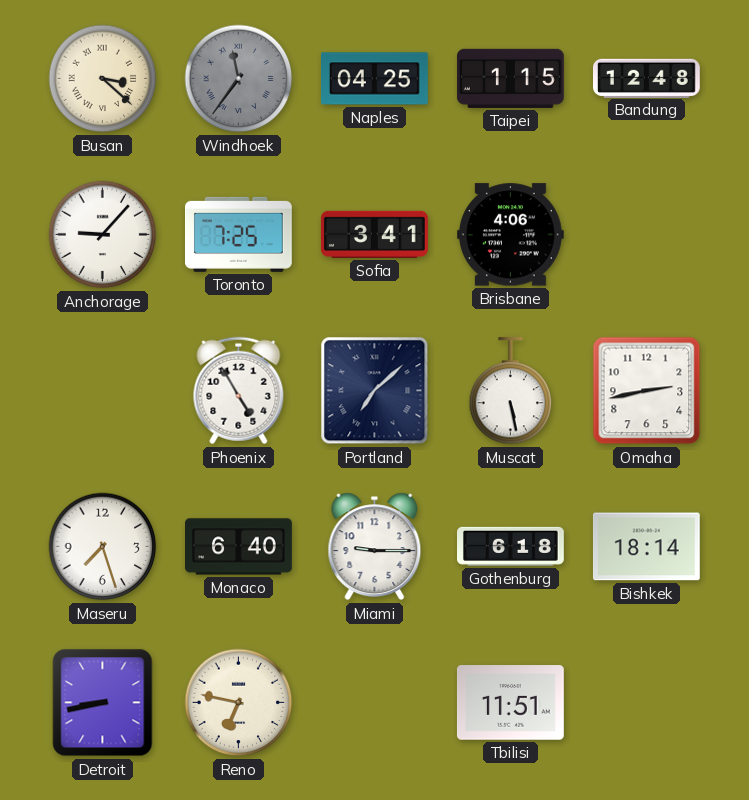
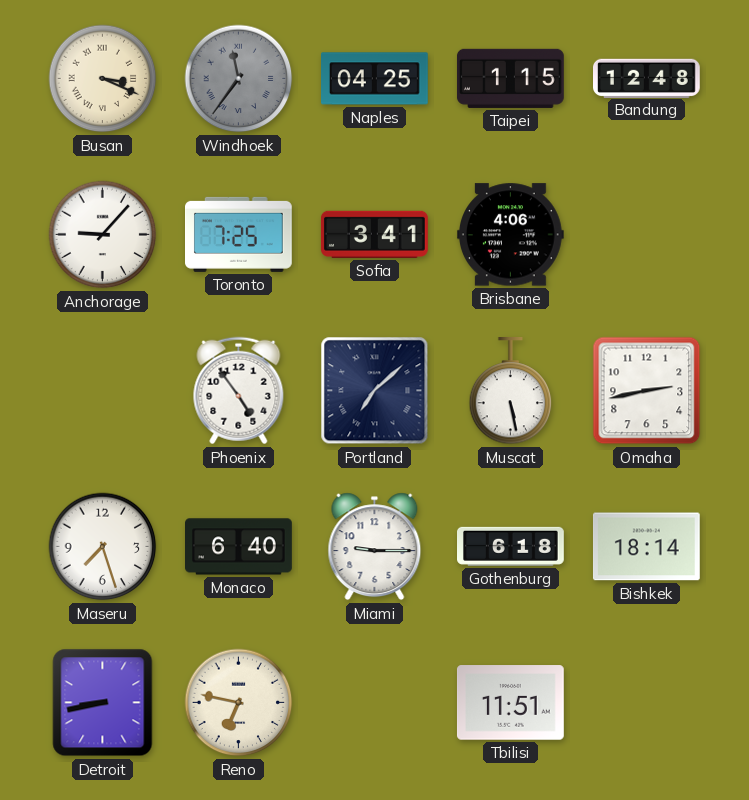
Busan: 3:22 -> 3:19
Phoenix: 4:55 -> 4:54
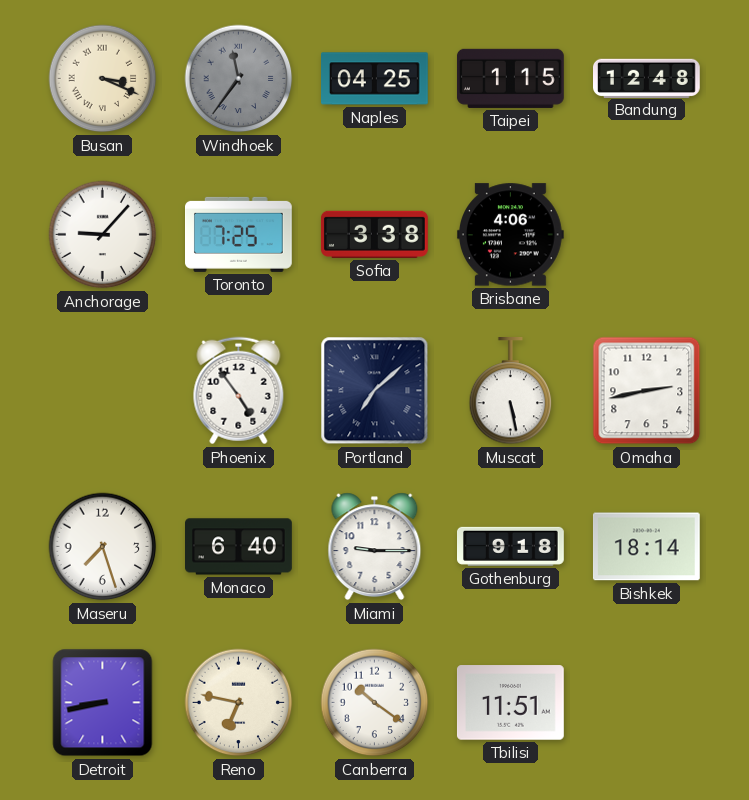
Sofia: 3:41 -> 3:38
Gothenburg: 6:18 -> 9:18
Canberra: none -> 10:21
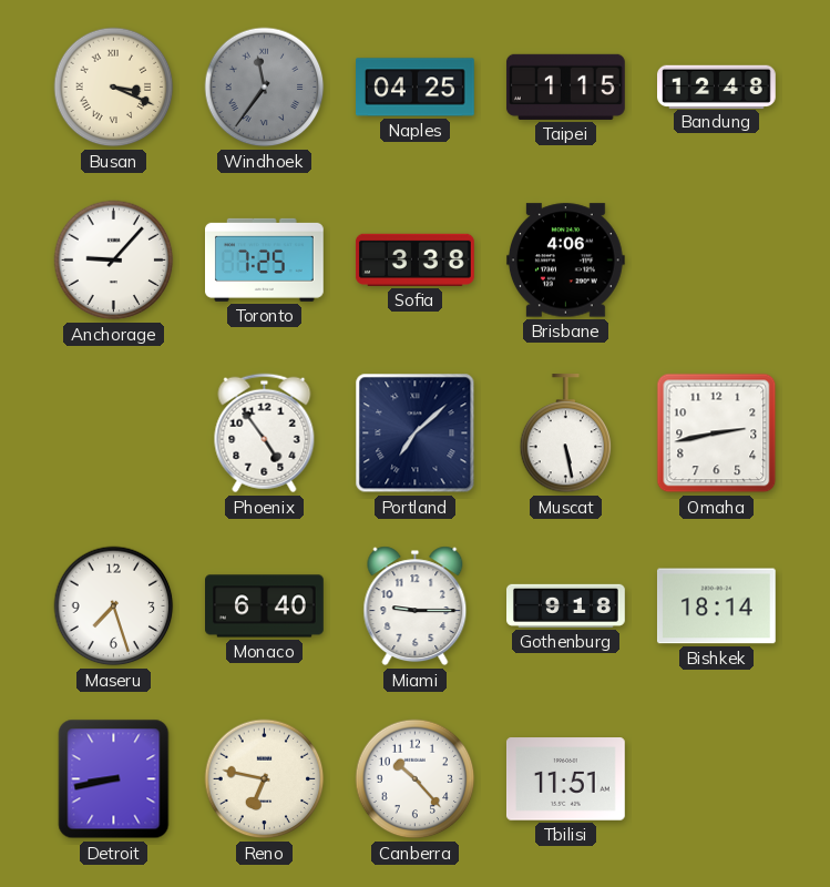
Canberra: 10:21 -> 10:23
